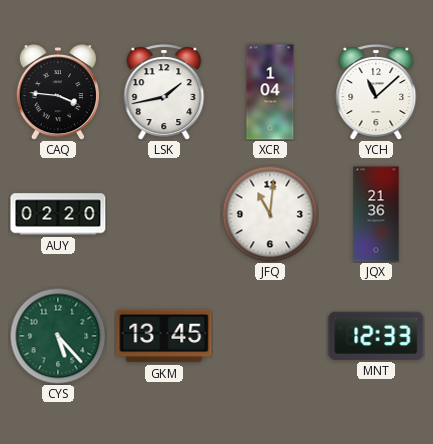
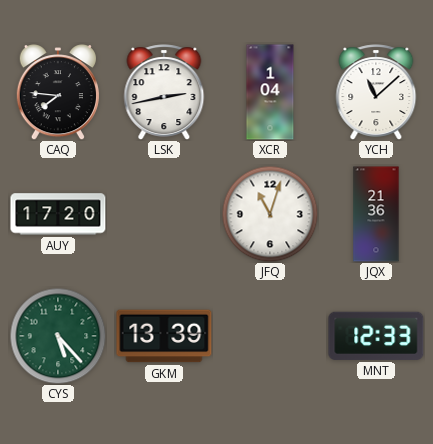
CAQ: 3:46 -> 7:46
LSK: 1:43 -> 2:43
AUY: 02:20 -> 17:20
JFQ: 11:01 -> 11:03
GKM: 13:45 -> 13:39
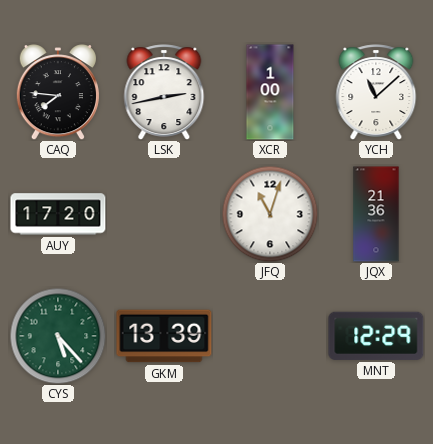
XCR: 1:04 -> 1:00
MNT: 12:33 -> 12:29
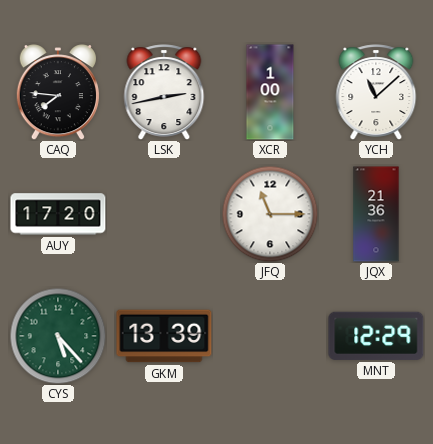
JFQ: 11:03 -> 11:15
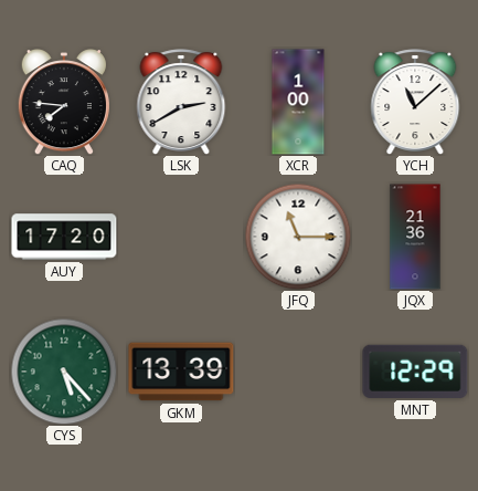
LSK: 2:43 -> 2:40
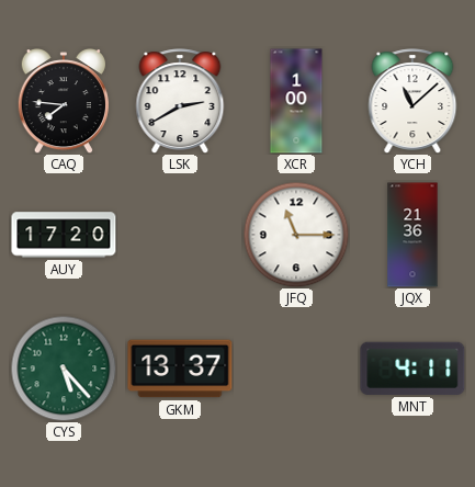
GKM: 13:39 -> 13:37
MNT: 12:29 -> 4:11
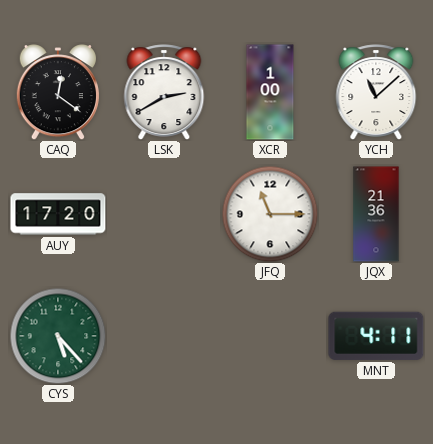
CAQ: 7:46 -> 12:21
GKM: 13:37 -> none
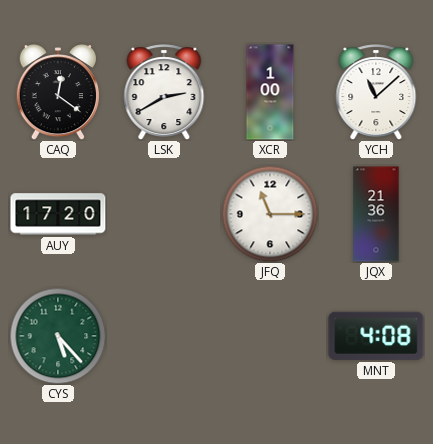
MNT: 4:11 -> 4:08
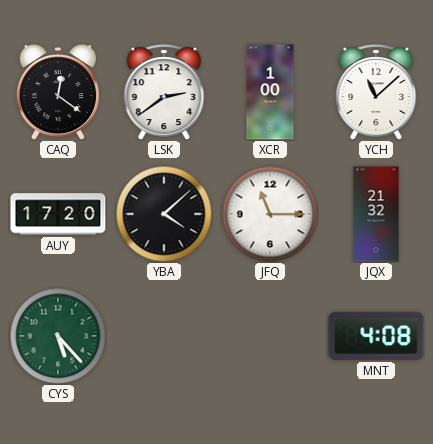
LSK: 2:40 -> 2:39
YBA: none -> 4:08
JQX: 21:36 -> 21:32
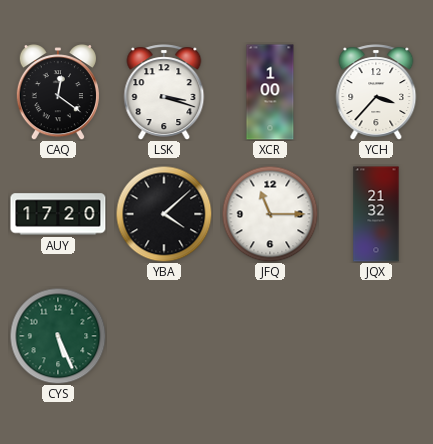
LSK: 2:39 -> 3:18
YCH: 11:08 -> 3:37
CYS: 5:23 -> 5:26
MNT: 4:08 -> none
